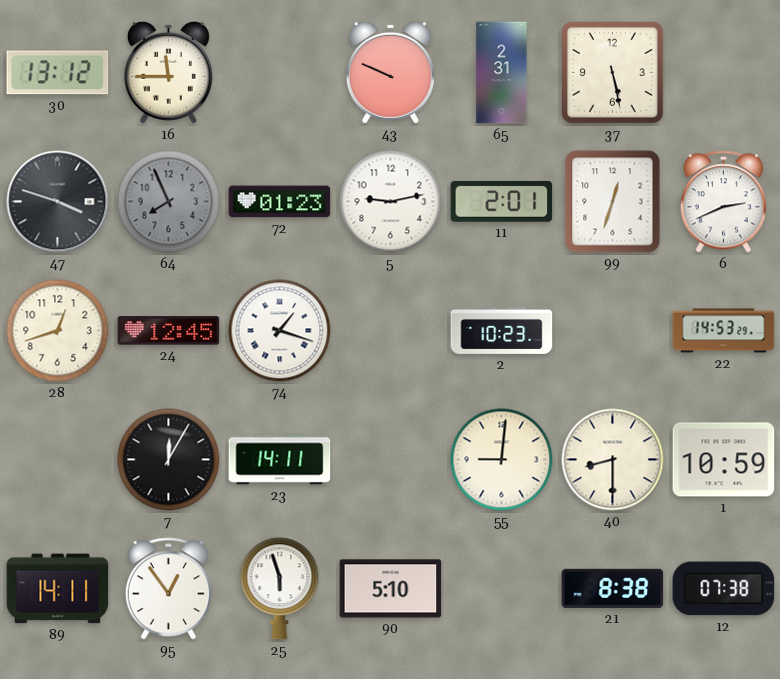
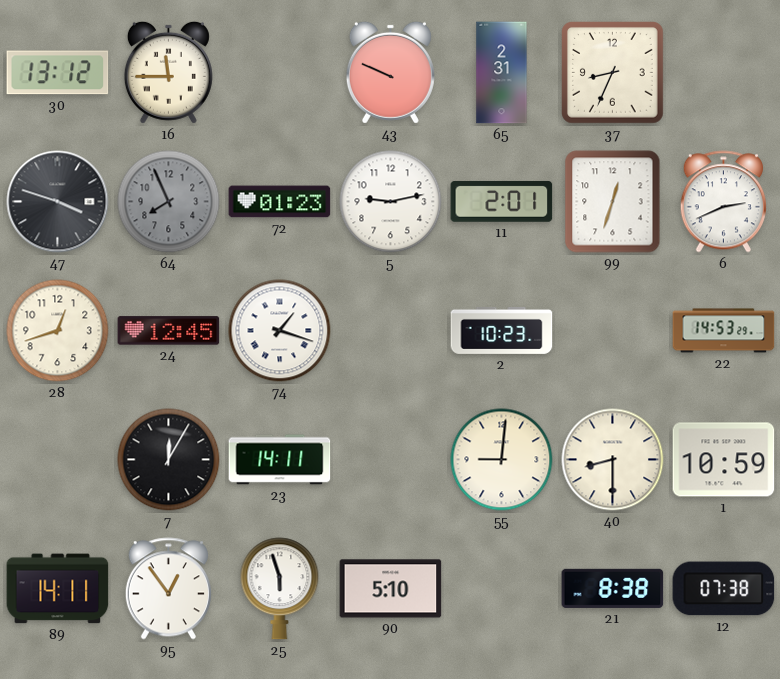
37: 5:28 -> 8:34
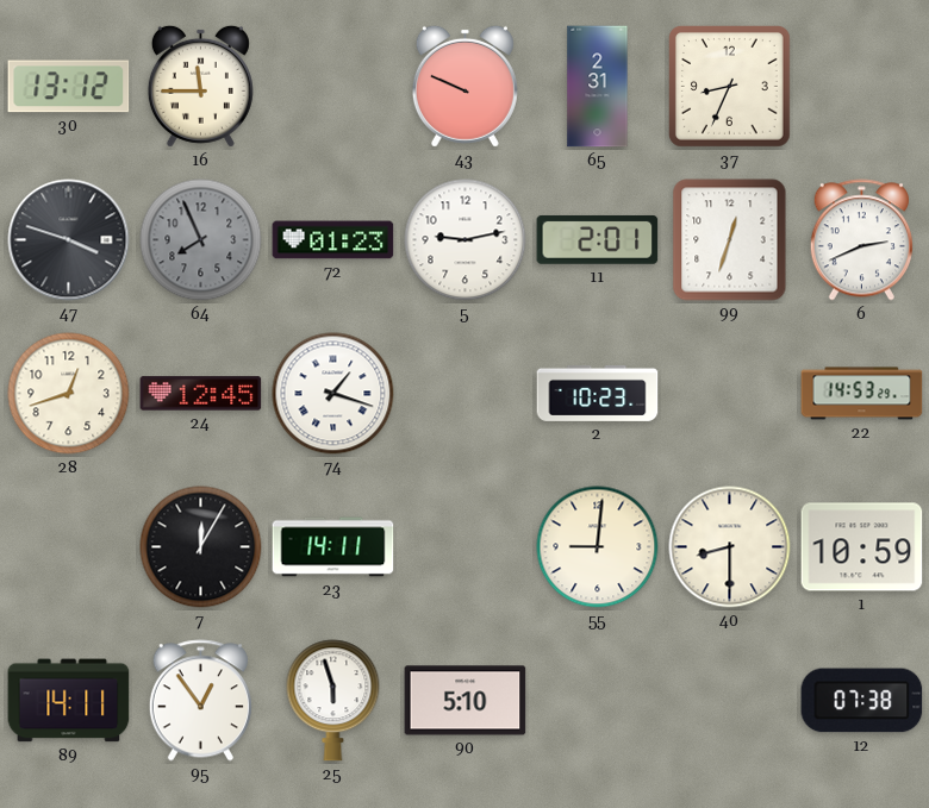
21: 8:38 -> none
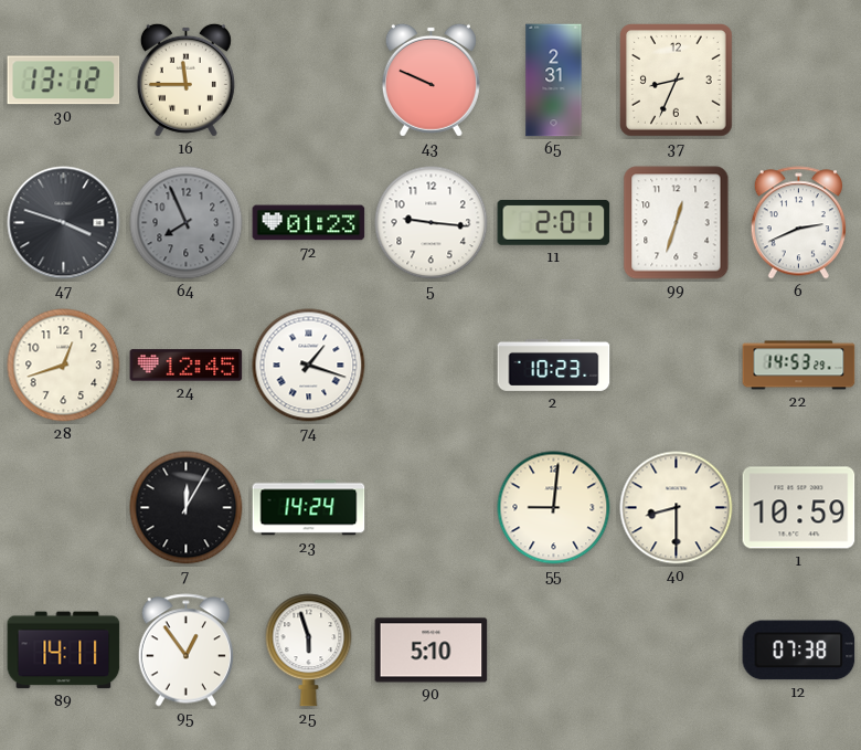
5: 9:13 -> 9:16
23: 14:11 -> 14:24
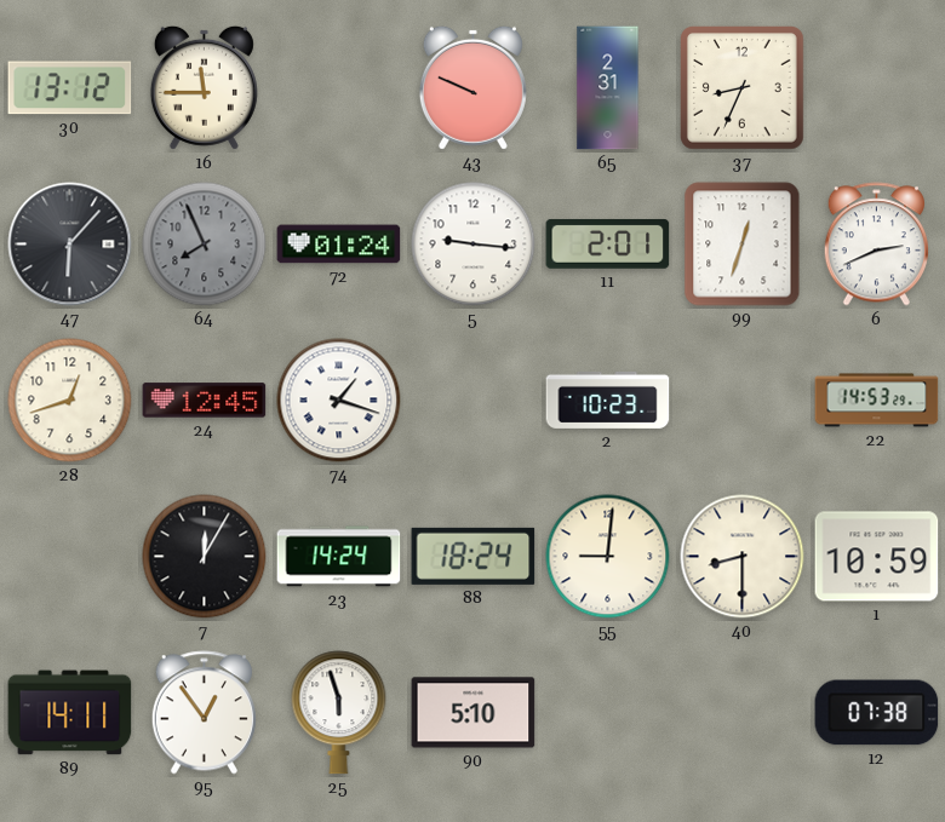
47: 3:48 -> 6:07
72: 01:23 -> 01:24
88: none -> 18:24
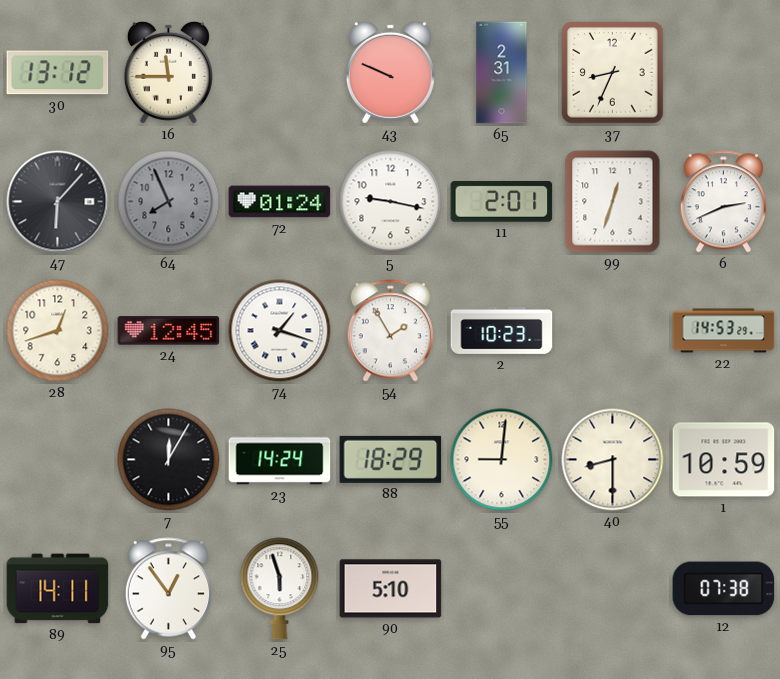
5: 9:16 -> 9:17
54: none -> 1:55
88: 18:24 -> 18:29
